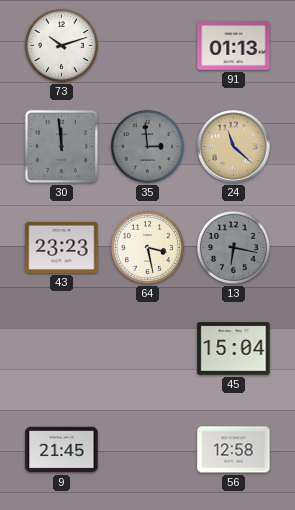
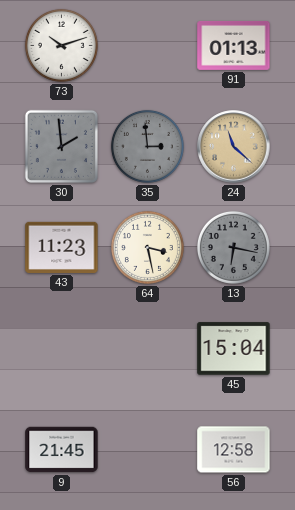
30: 11:59 -> 1:59
43: 23:23 -> 11:23
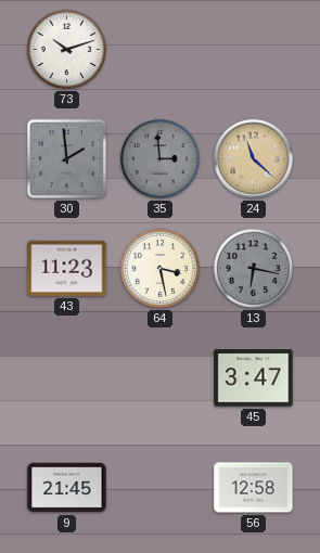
91: 01:13 -> none
45: 15:04 -> 3:47
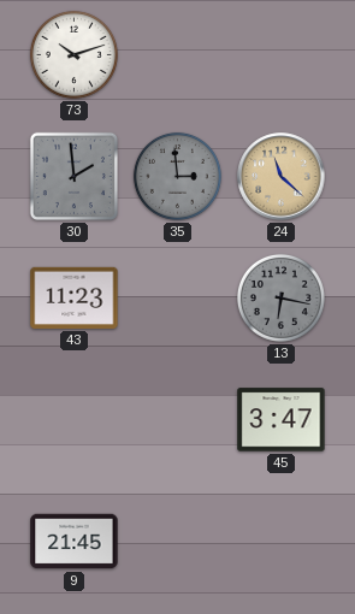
64: 3:28 -> none
56: 12:58 -> none
